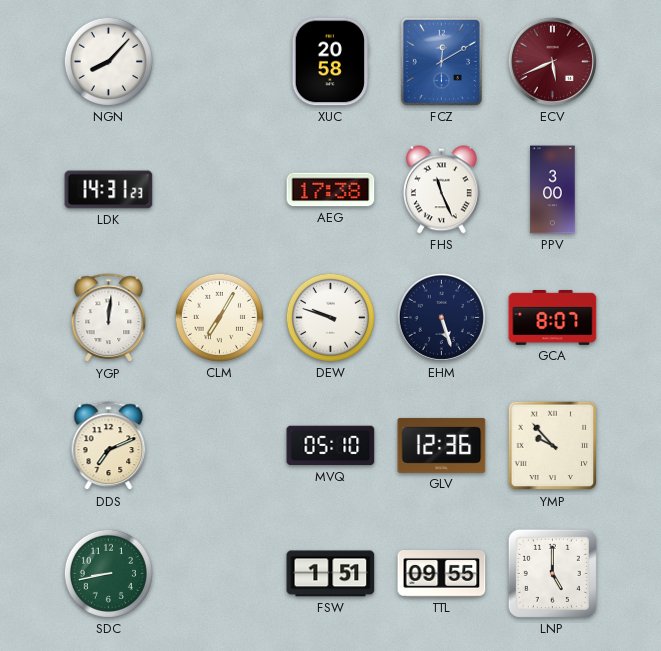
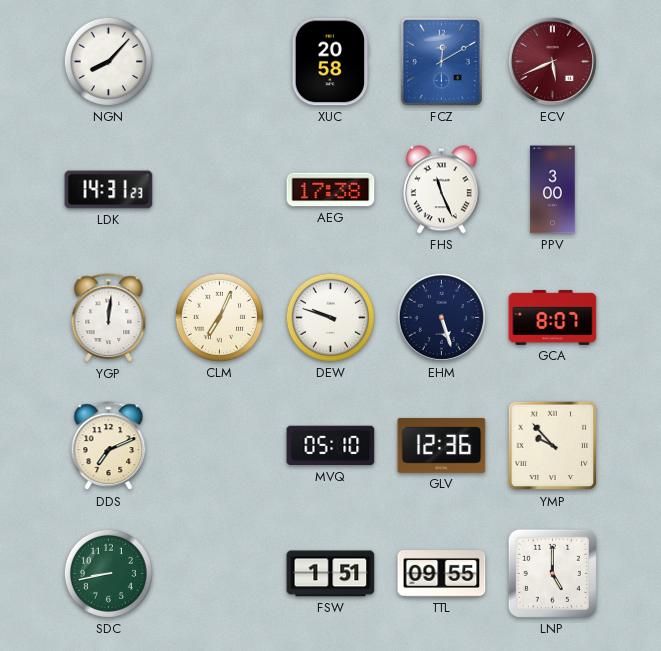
CLM: 7:05 -> 7:04
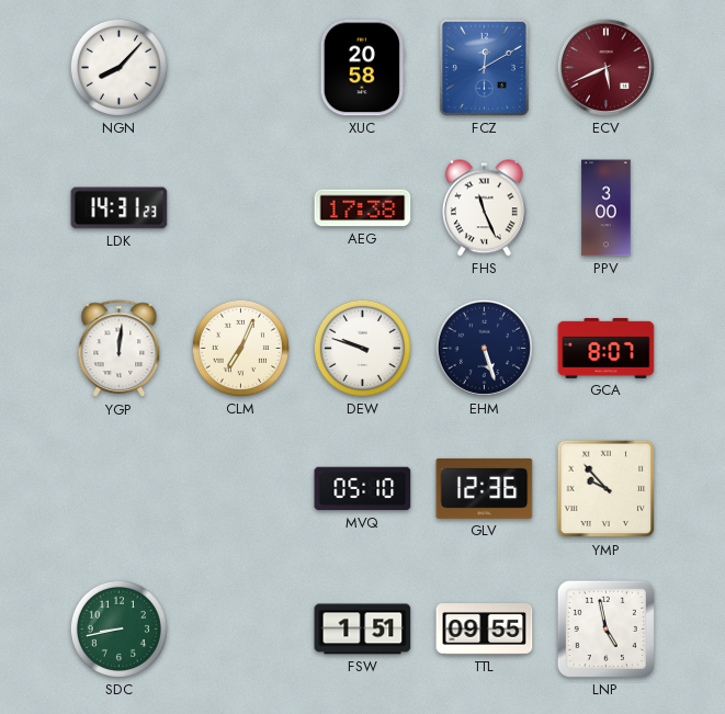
DDS: 7:11 -> none
LNP: 5:00 -> 4:58
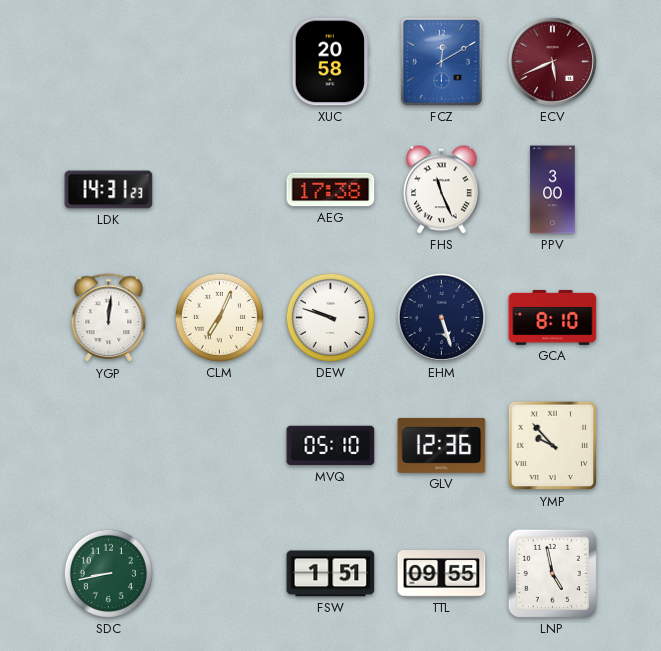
NGN: 8:07 -> none
GCA: 8:07 -> 8:10
